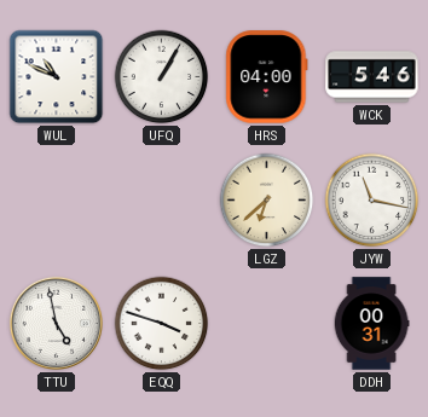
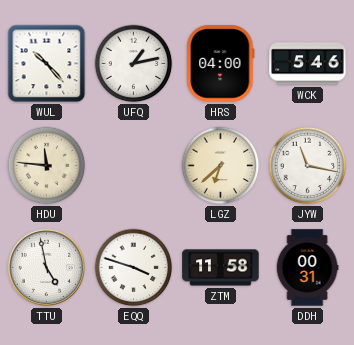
WUL: 10:49 -> 10:23
UFQ: 1:05 -> 1:13
HDU: none -> 11:46
ZTM: none -> 11:58
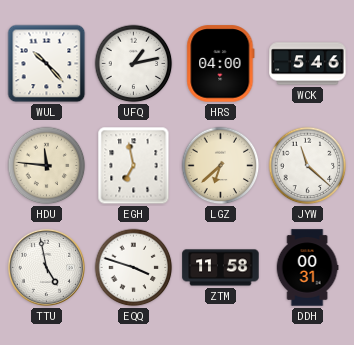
EGH: none -> 6:58
JYW: 11:17 -> 11:22
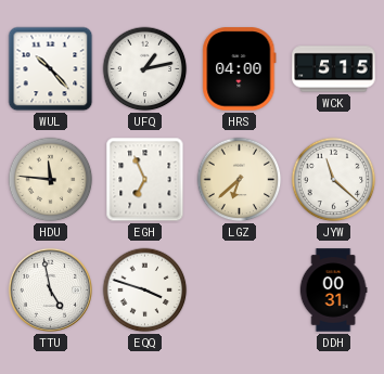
WCK: 5:46 -> 5:15
EGH: 6:58 -> 6:56
ZTM: 11:58 -> none
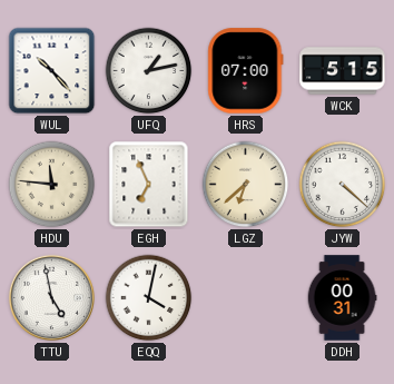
HRS: 04:00 -> 07:00
JYW: 11:22 -> 4:22
EQQ: 3:48 -> 4:02
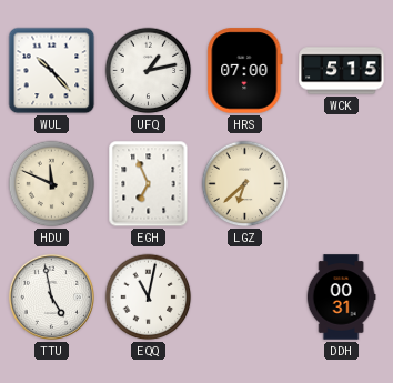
HDU: 11:46 -> 11:49
JYW: 4:22 -> none
EQQ: 4:02 -> 11:02
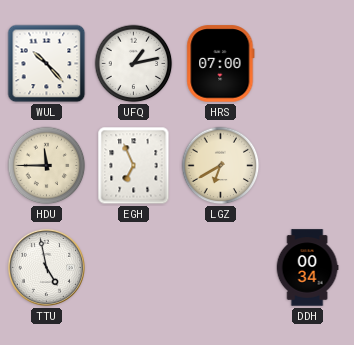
WCK: 5:15 -> none
HDU: 11:49 -> 11:45
LGZ: 6:38 -> 6:40
EQQ: 11:02 -> none
DDH: 00:31 -> 00:34
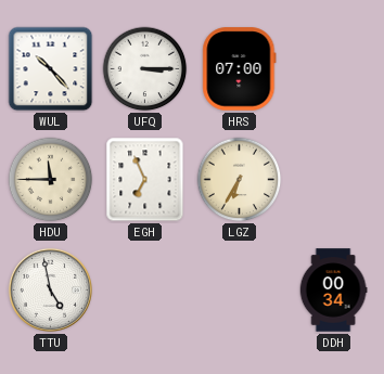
UFQ: 1:13 -> 3:15
LGZ: 6:40 -> 6:35
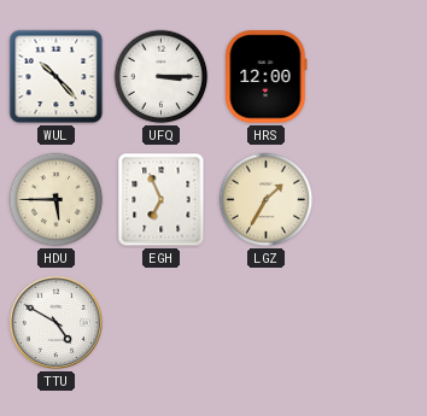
HRS: 07:00 -> 12:00
HDU: 11:45 -> 5:45
LGZ: 6:35 -> 1:35
TTU: 4:58 -> 4:50
DDH: 00:34 -> none
